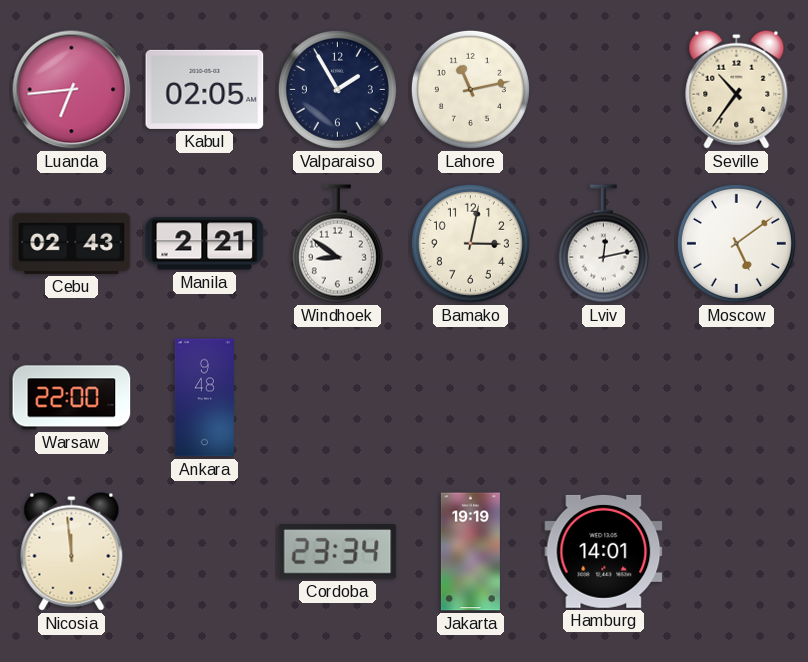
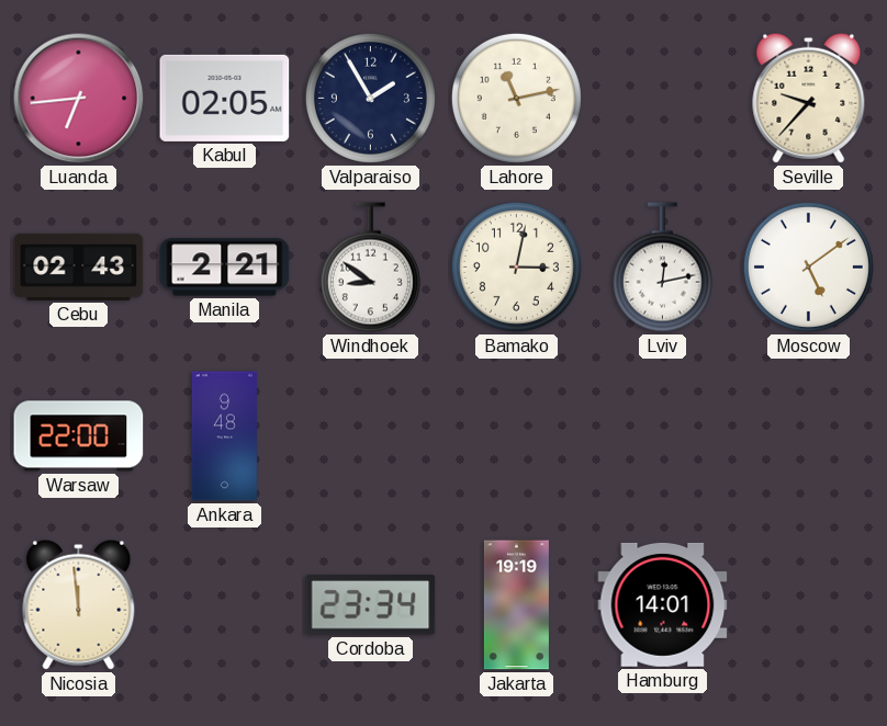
Seville: 10:36 -> 9:37
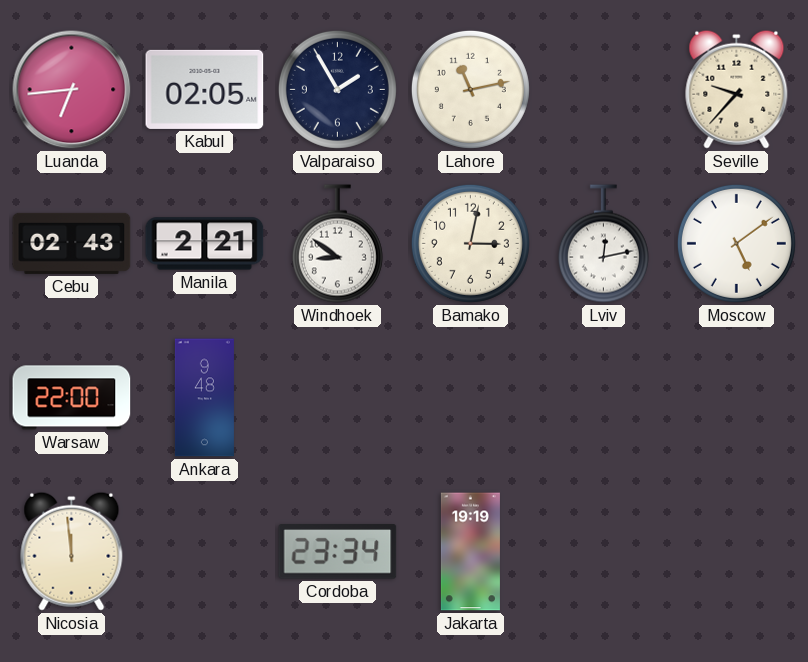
Hamburg: 14:01 -> none
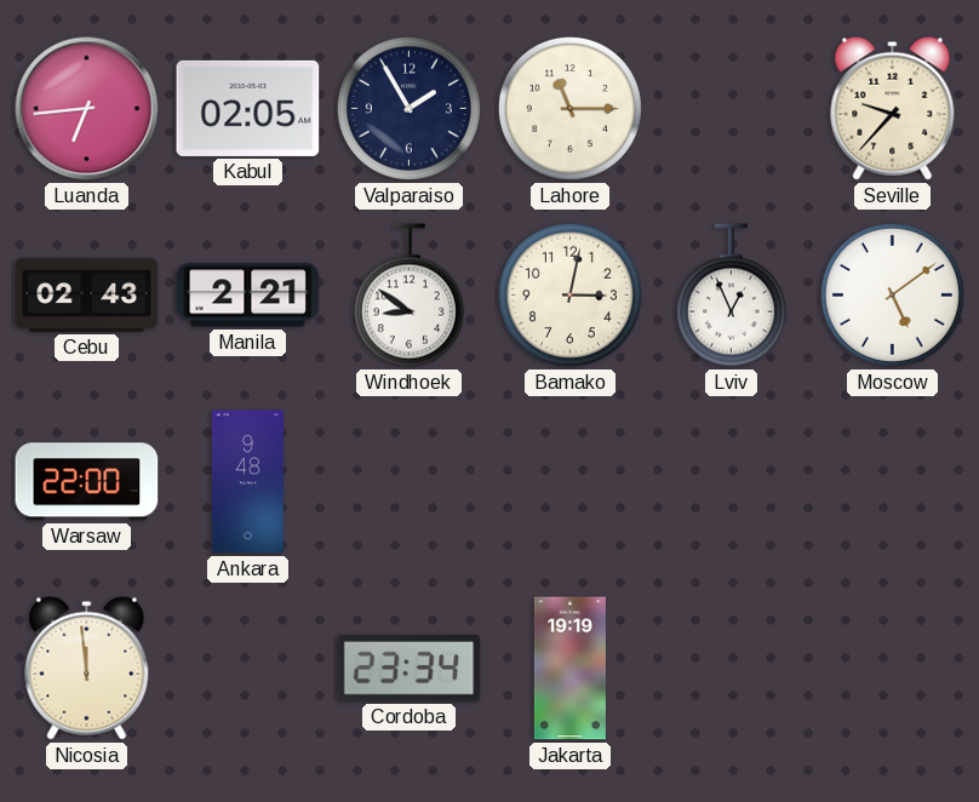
Lahore: 11:13 -> 11:15
Lviv: 12:13 -> 12:56
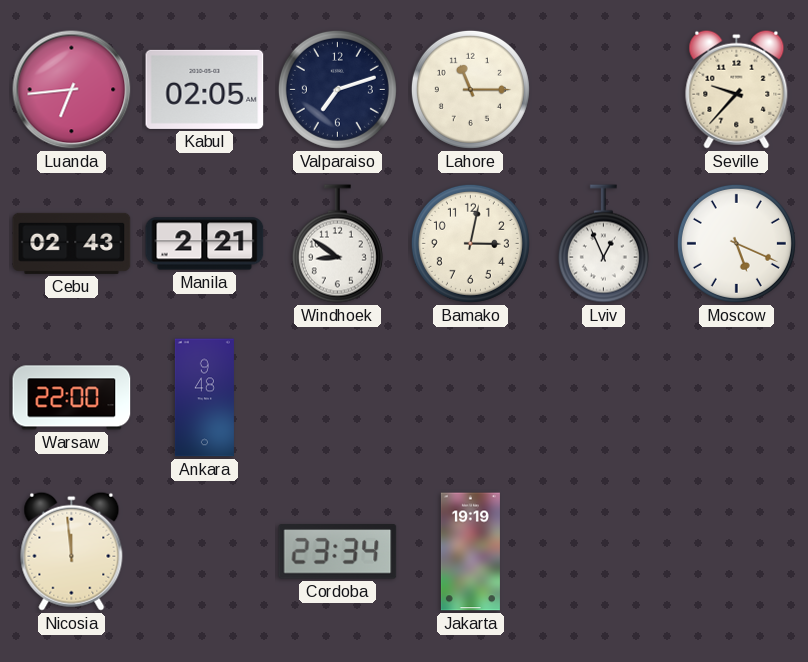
Valparaiso: 1:55 -> 7:12
Moscow: 5:09 -> 5:19
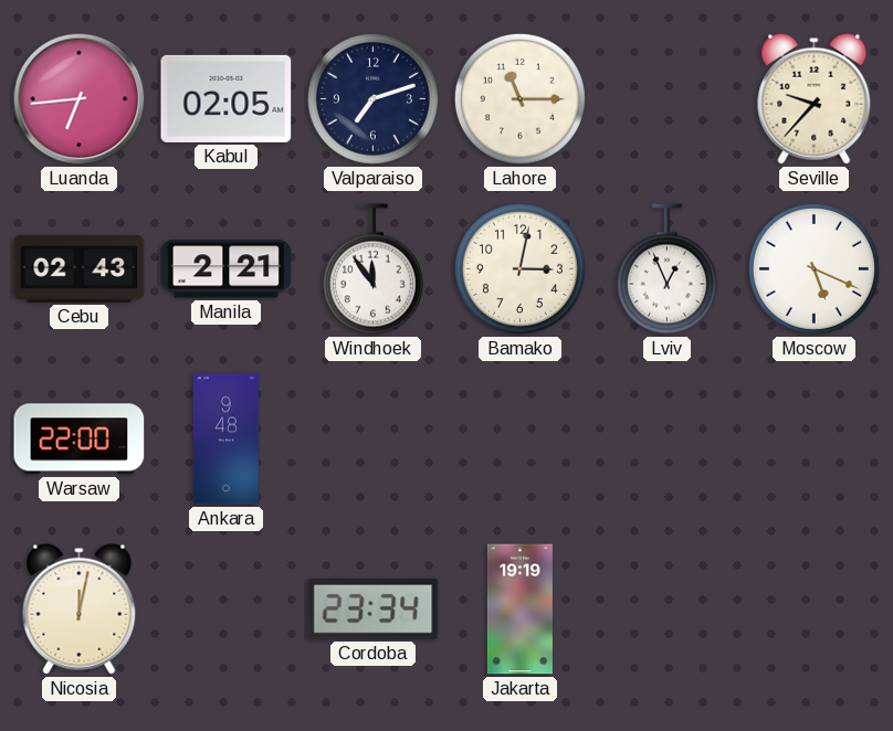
Windhoek: 8:51 -> 11:54
Nicosia: 11:59 -> 12:02
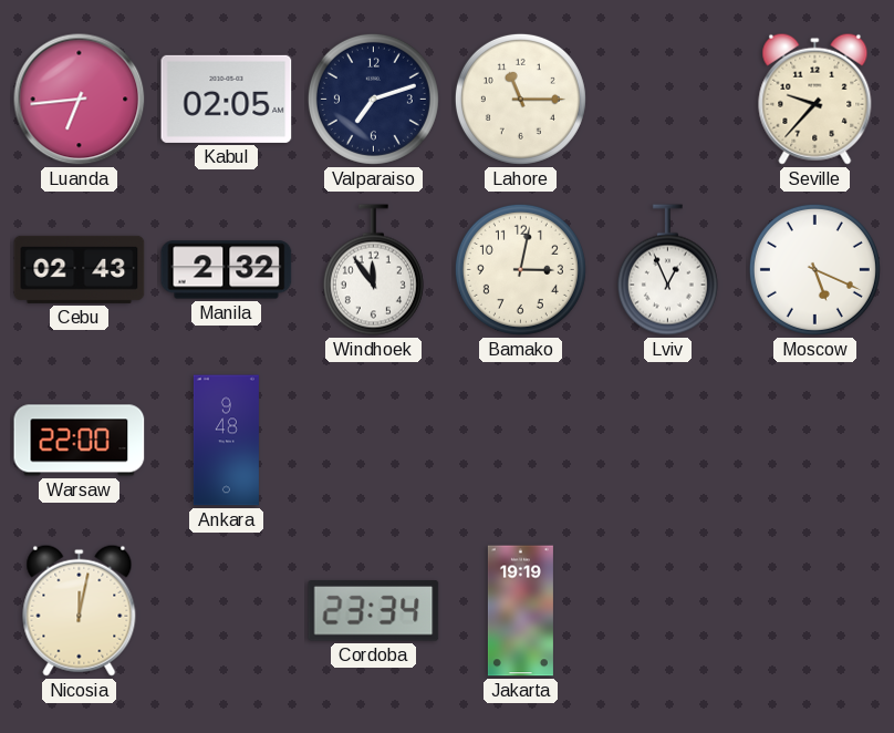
Manila: 2:21 -> 2:32
